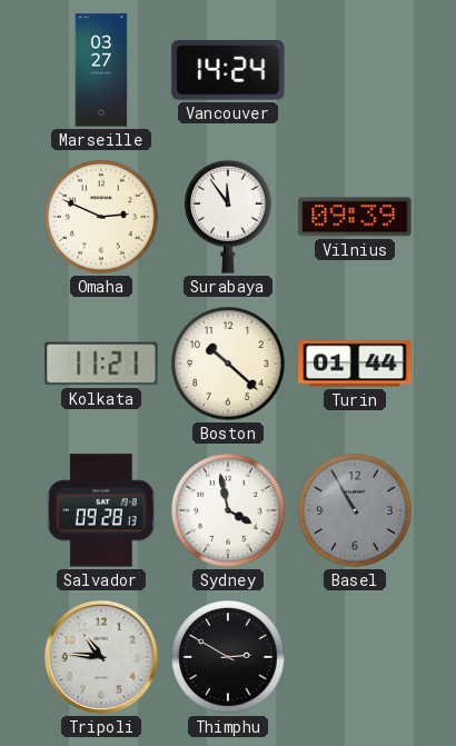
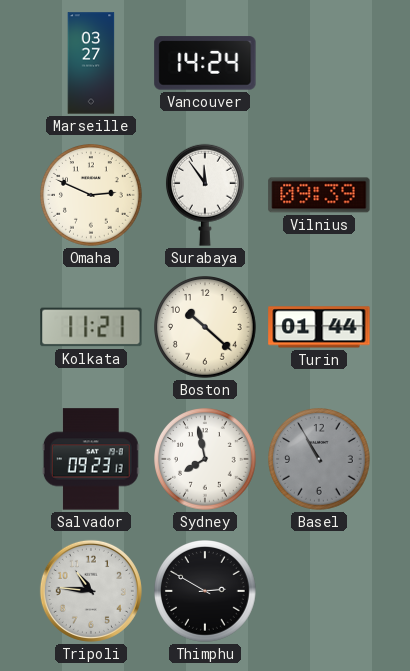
Salvador: 09:28 -> 09:23
Sydney: 3:58 -> 7:58
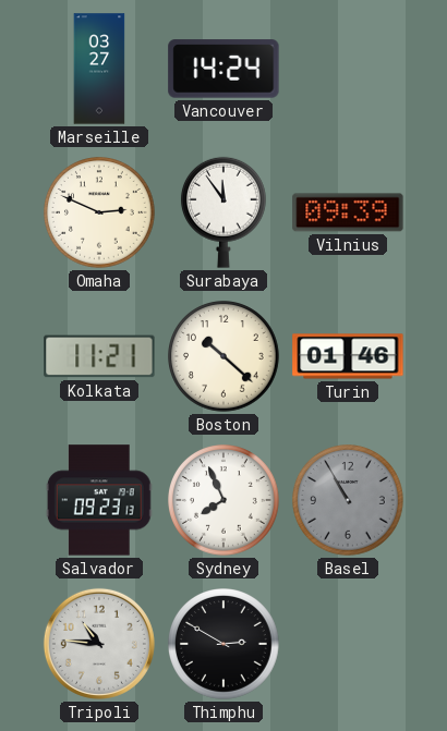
Turin: 01:44 -> 01:46
Sydney: 7:58 -> 7:56
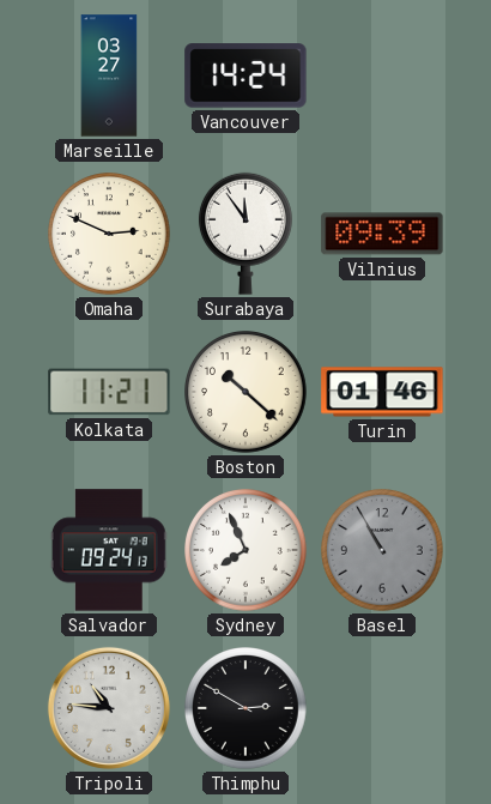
Salvador: 09:23 -> 09:24
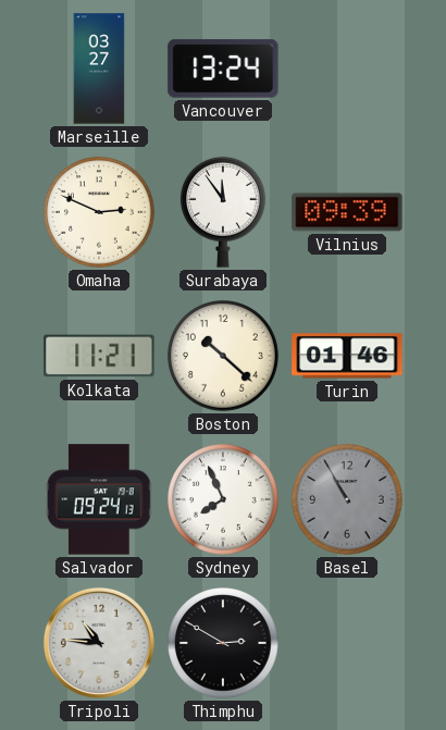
Vancouver: 14:24 -> 13:24
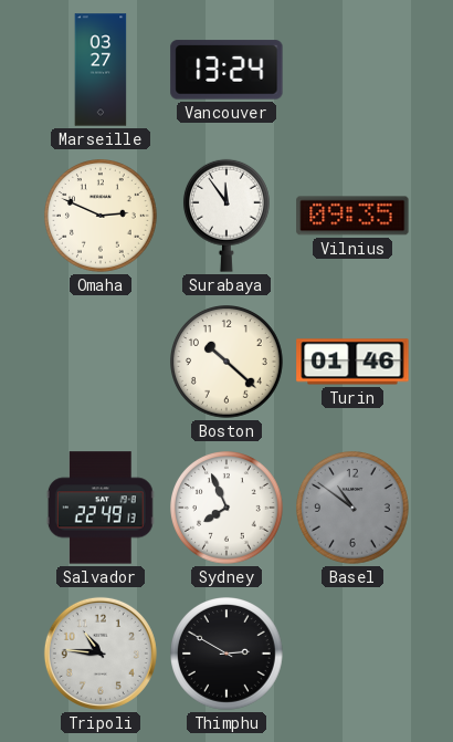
Vilnius: 09:39 -> 09:35
Kolkata: 11:21 -> none
Salvador: 09:24 -> 22:49
Basel: 10:55 -> 10:51
